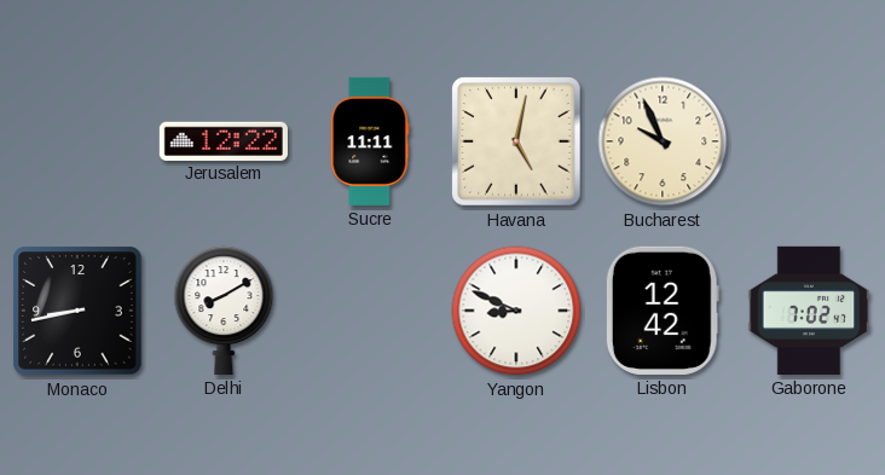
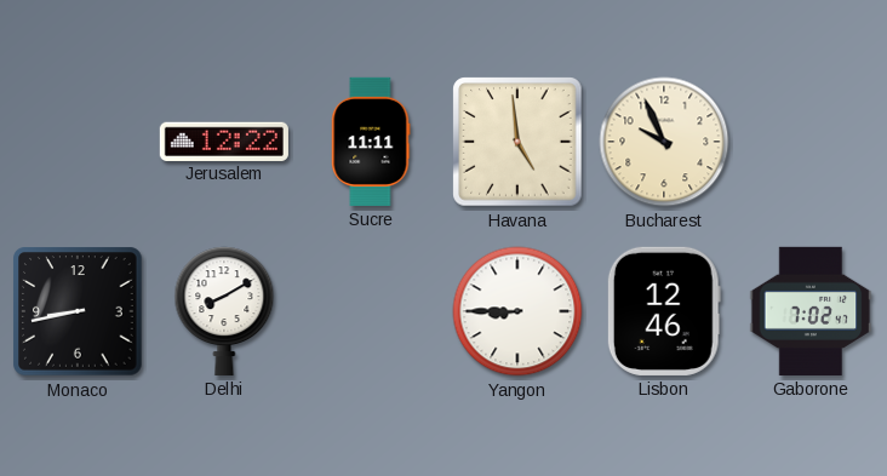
Havana: 5:02 -> 4:59
Yangon: 8:49 -> 8:45
Lisbon: 12:42 -> 12:46
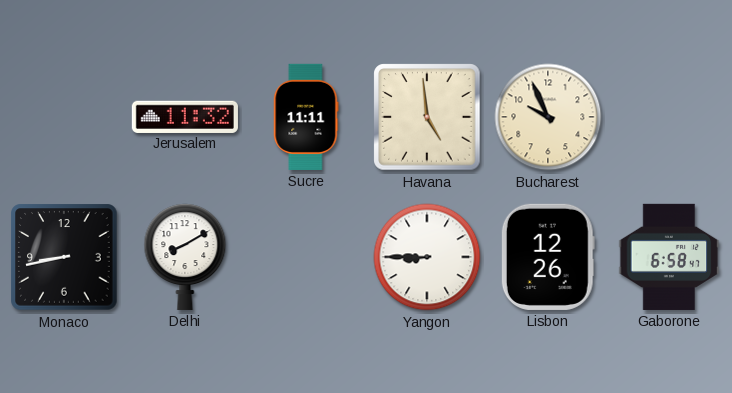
Jerusalem: 12:22 -> 11:32
Lisbon: 12:46 -> 12:26
Gaborone: 7:02 -> 6:58
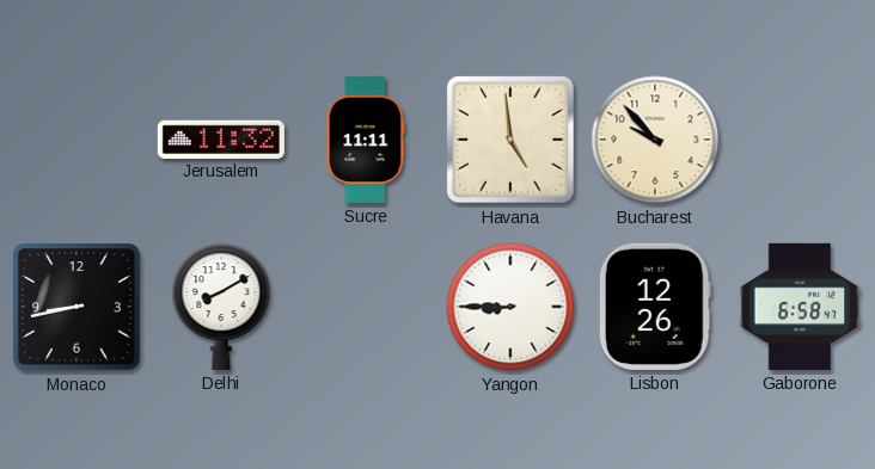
Bucharest: 9:56 -> 9:53
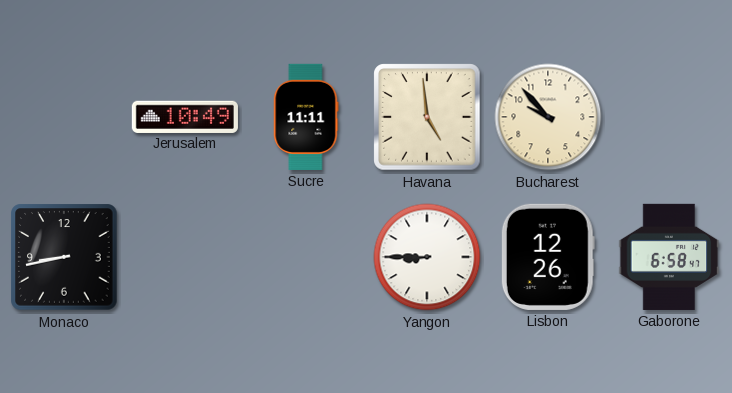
Jerusalem: 11:32 -> 10:49
Delhi: 8:10 -> none
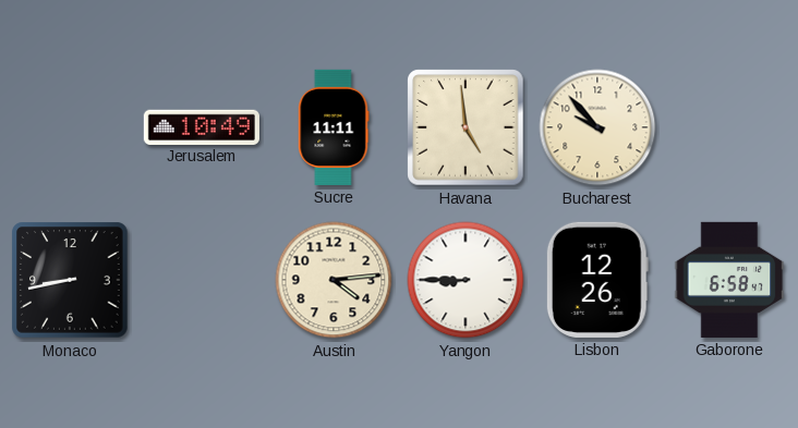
Austin: none -> 4:14
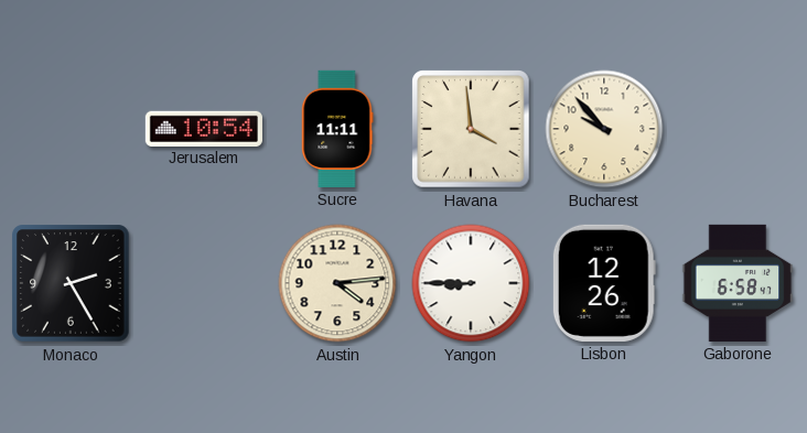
Jerusalem: 10:49 -> 10:54
Havana: 4:59 -> 3:59
Monaco: 8:43 -> 2:25
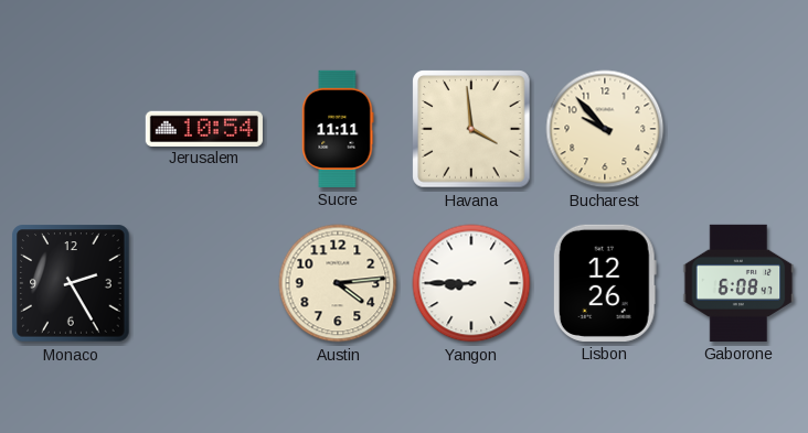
Gaborone: 6:58 -> 6:08
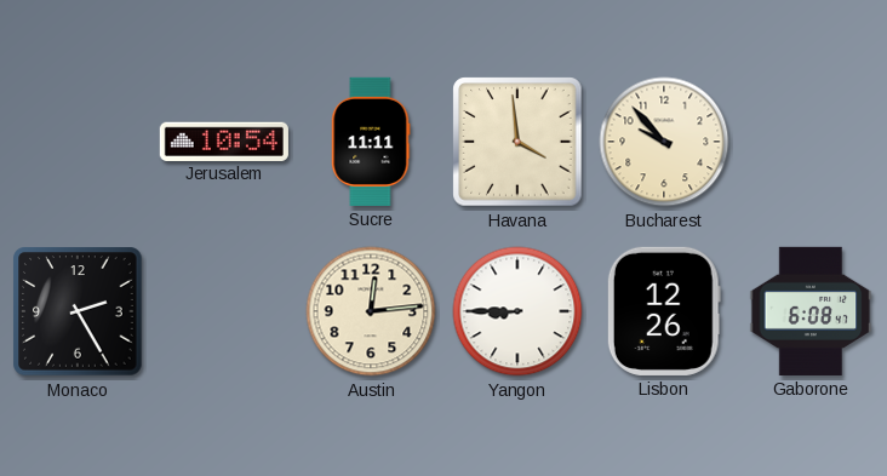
Austin: 4:14 -> 12:14
